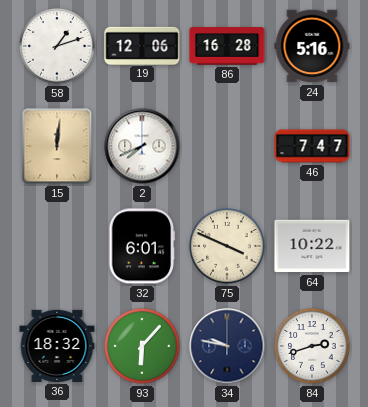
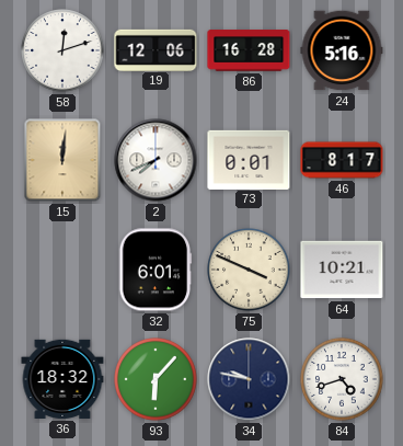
58: 1:12 -> 12:12
73: none -> 0:01
46: 7:47 -> 8:17
64: 10:22 -> 10:21
84: 2:42 -> 4:42
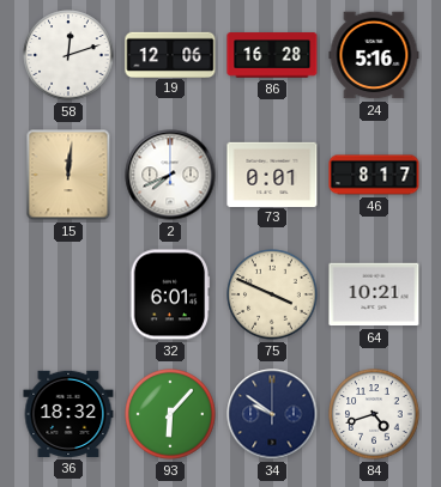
34: 9:47 -> 9:51
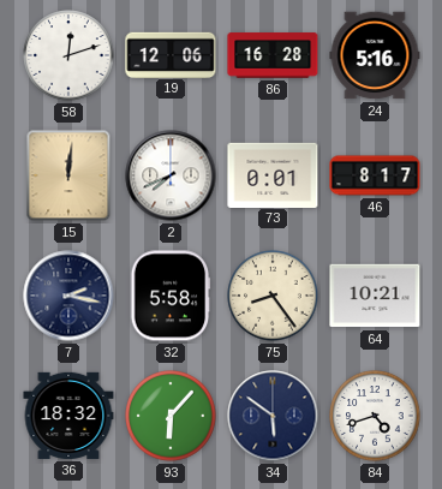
7: none -> 2:17
32: 6:01 -> 5:58
75: 3:49 -> 8:24
34: 9:51 -> 5:51
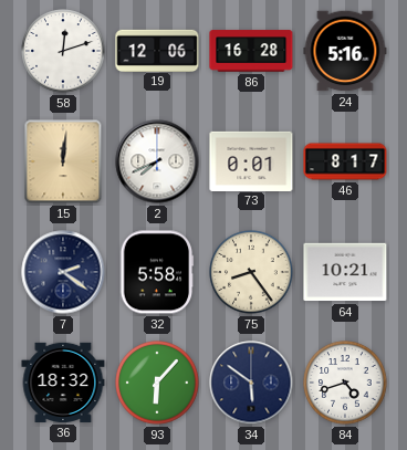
7: 2:17 -> 2:21
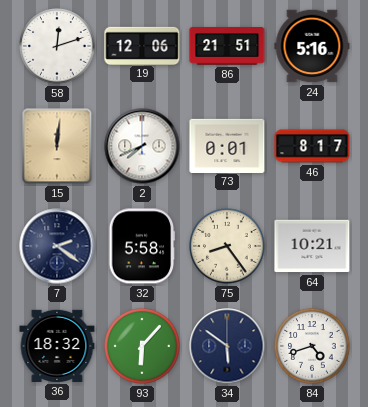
86: 16:28 -> 21:51
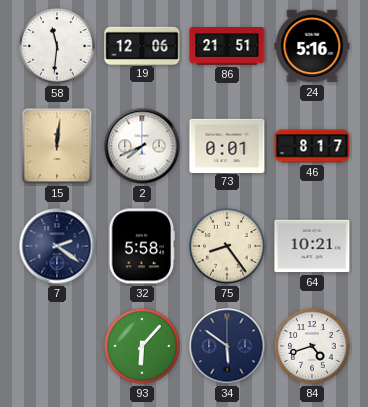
58: 12:12 -> 11:31
36: 18:32 -> none
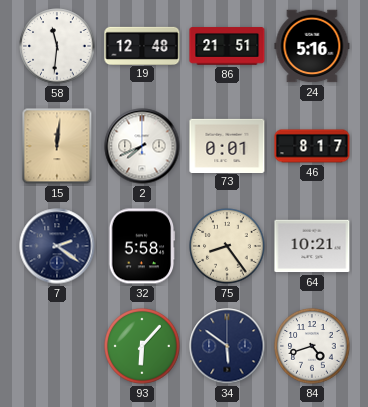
19: 12:06 -> 12:48
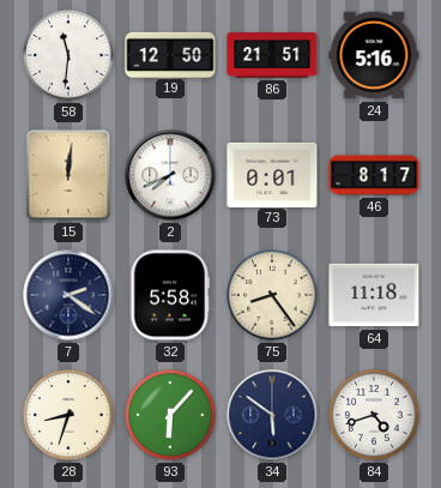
19: 12:48 -> 12:50
64: 10:21 -> 11:18
28: none -> 8:33
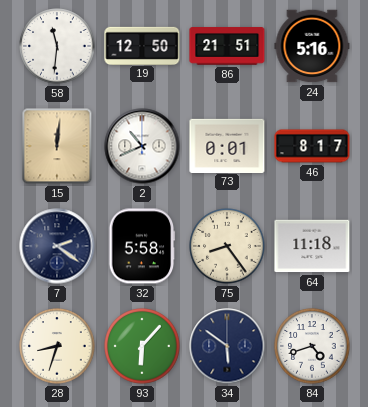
2: 7:41 -> 10:41
